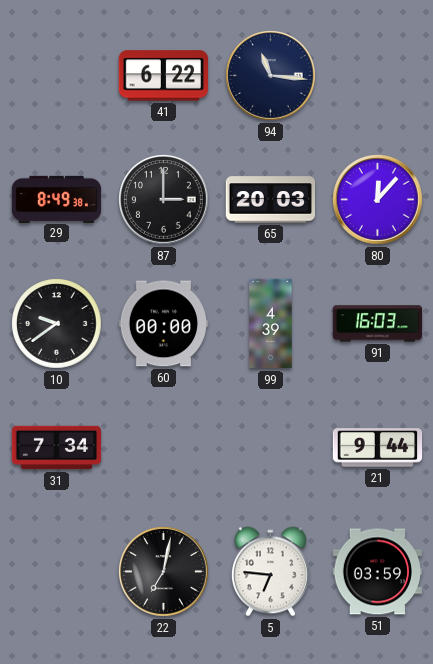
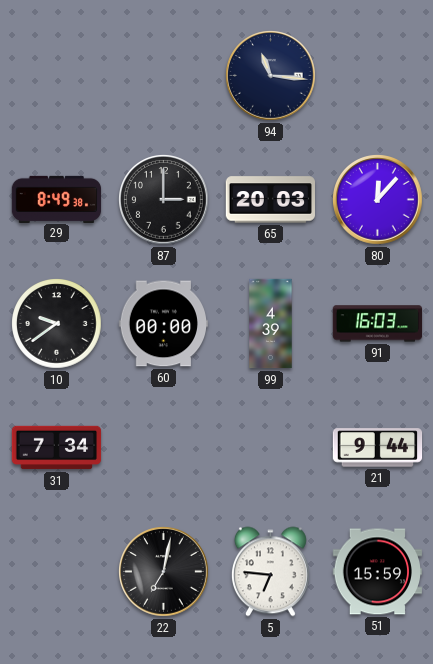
41: 6:22 -> none
51: 03:59 -> 15:59
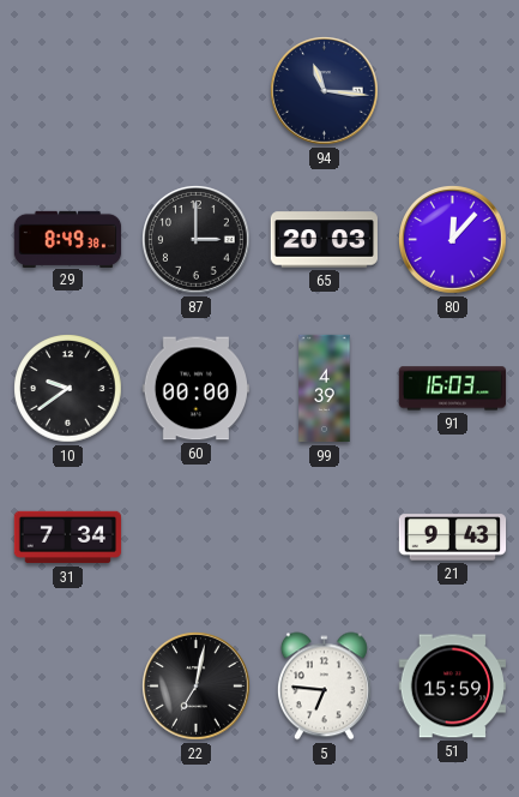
21: 9:44 -> 9:43
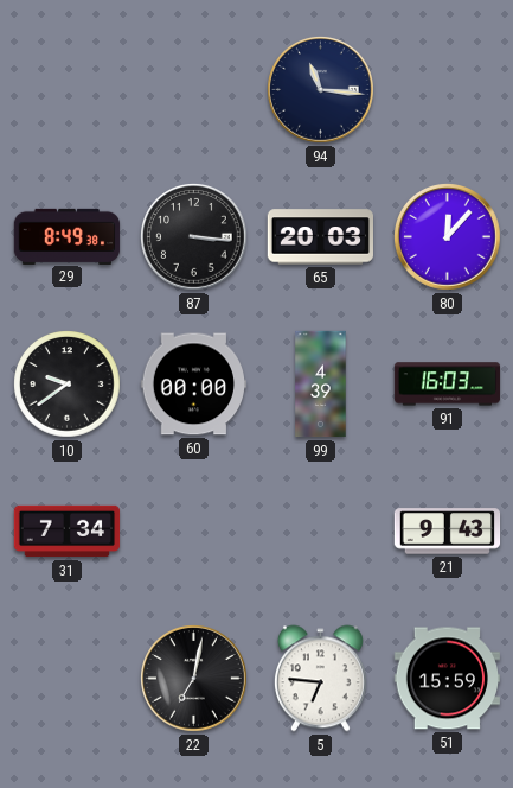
87: 3:00 -> 3:16
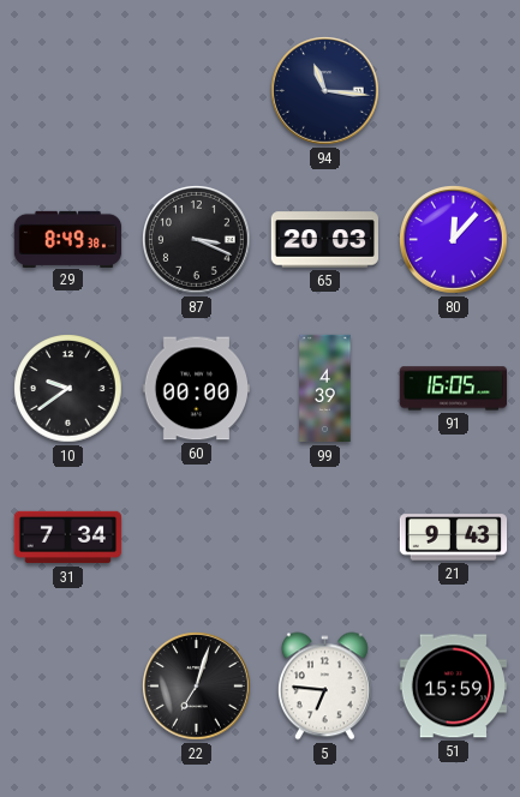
87: 3:16 -> 3:19
91: 16:03 -> 16:05
22: 7:02 -> 7:03
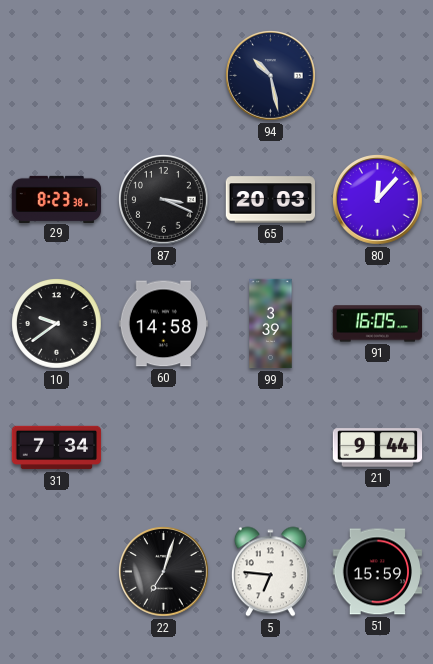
94: 11:16 -> 10:28
29: 8:49 -> 8:23
60: 00:00 -> 14:58
99: 4:39 -> 3:39
21: 9:43 -> 9:44
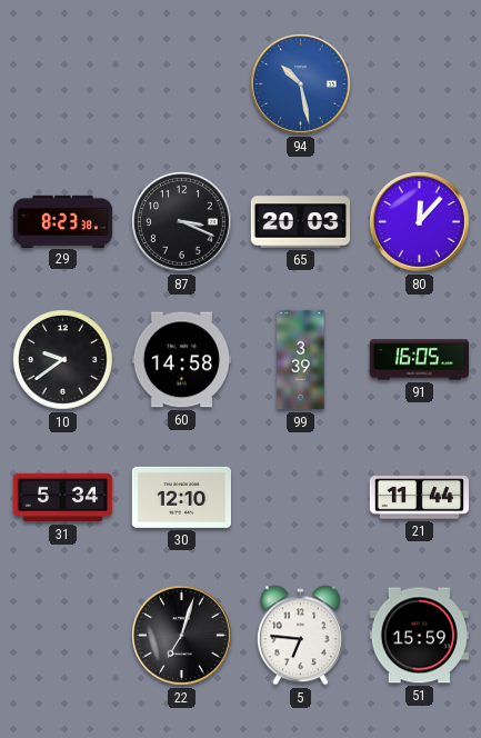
94 dial: navy -> blue
31: 7:34 -> 5:34
30: none -> 12:10
21: 9:44 -> 11:44
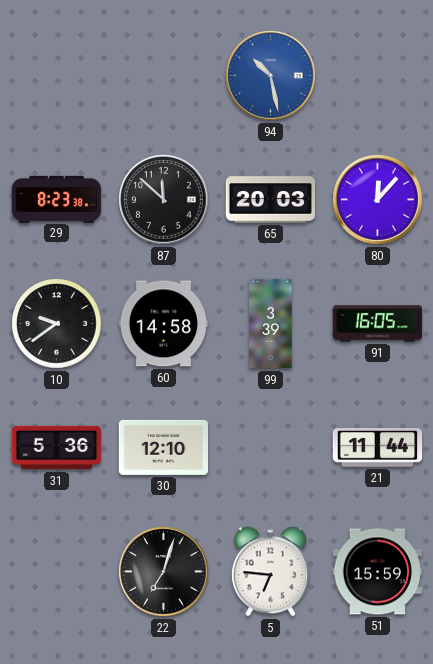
87: 3:19 -> 11:52
31: 5:34 -> 5:36
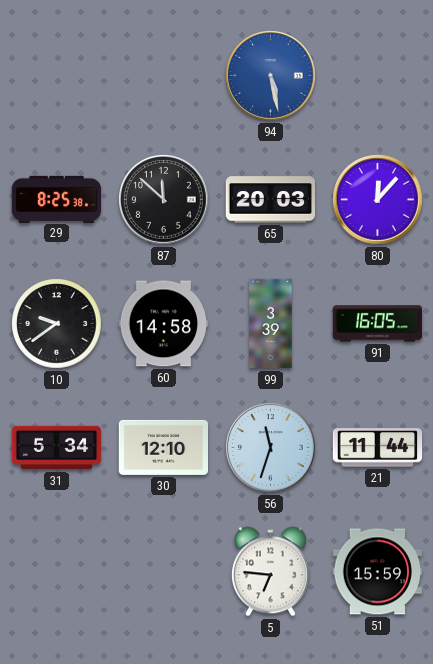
94: 10:28 -> 5:28
29: 8:23 -> 8:25
31: 5:36 -> 5:34
56: none -> 11:33
22: 7:03 -> none
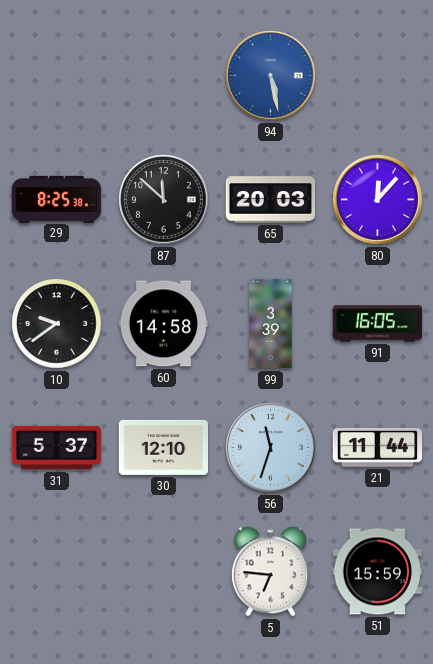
31: 5:34 -> 5:37
